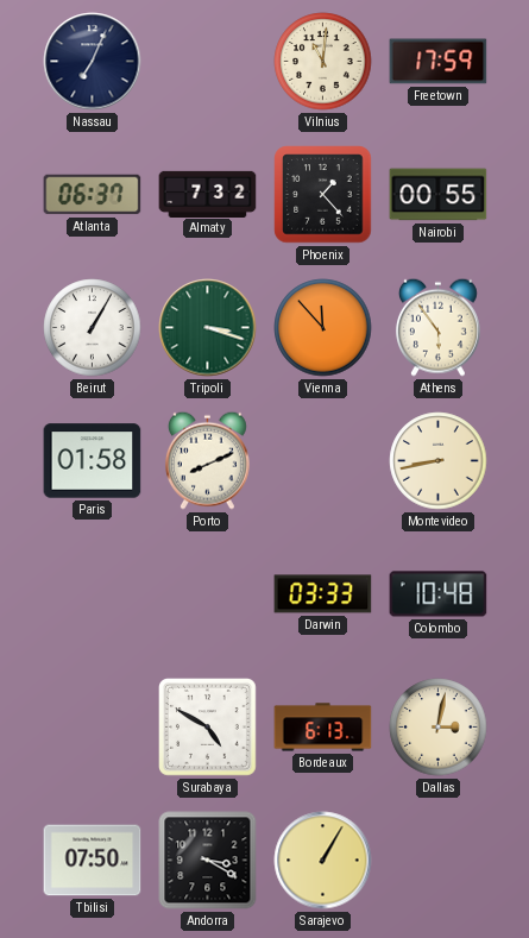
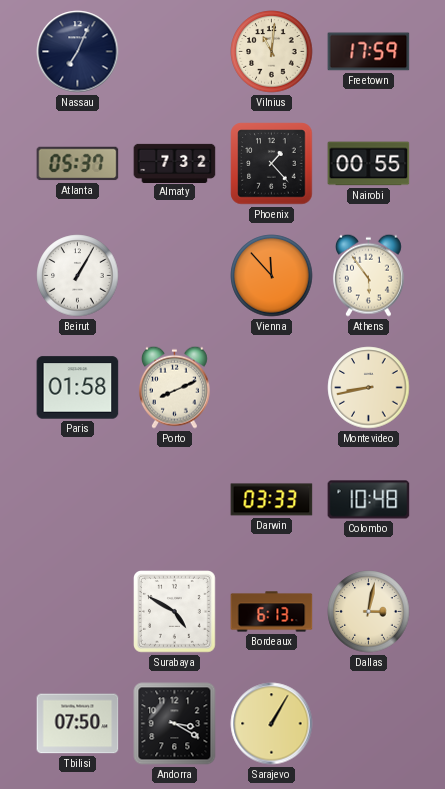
Atlanta: 06:37 -> 05:37
Tripoli: 3:18 -> none
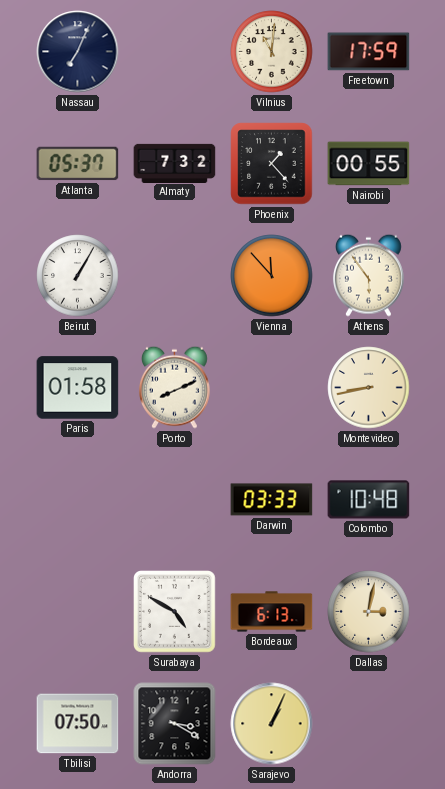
Sarajevo: 1:05 -> 1:04
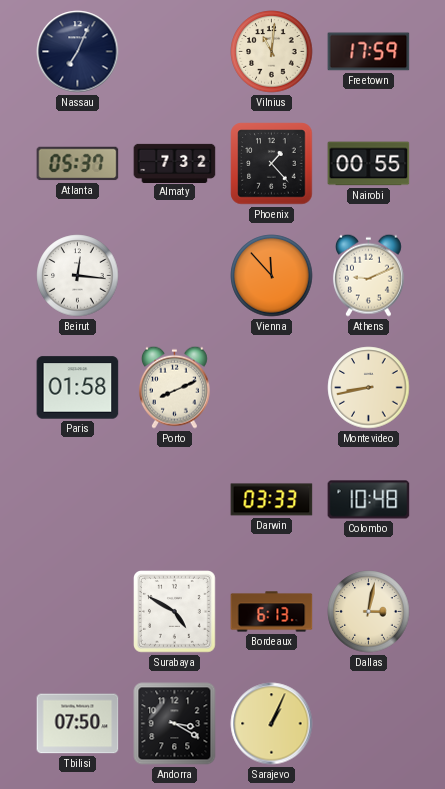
Beirut: 1:05 -> 12:16
Athens: 5:54 -> 9:11
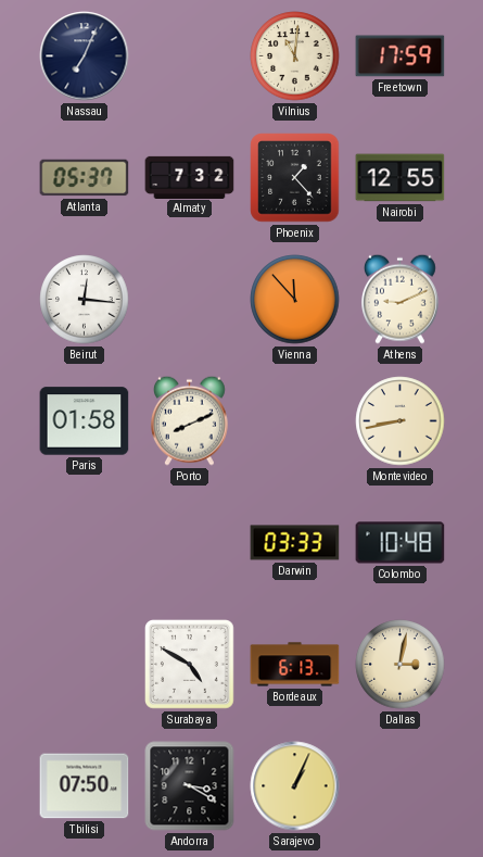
Nairobi: 00:55 -> 12:55
